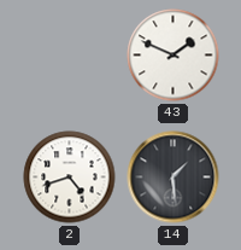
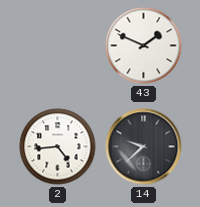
2: 4:42 -> 4:44
14: 1:29 -> 9:38
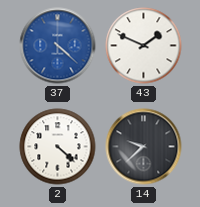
37: none -> 4:22
2: 4:44 -> 4:22
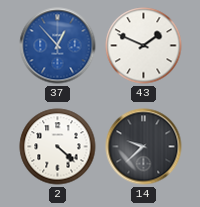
37: 4:22 -> 12:53
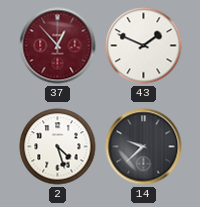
37 dial: blue -> burgundy
2: 4:22 -> 4:27
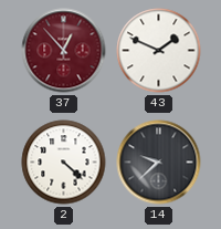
2: 4:27 -> 4:22
